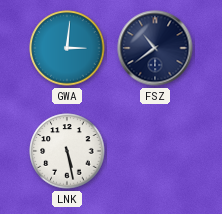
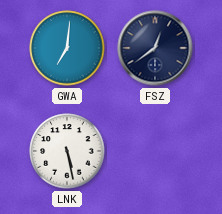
GWA: 3:01 -> 7:01
FSZ: 10:39 -> 12:39
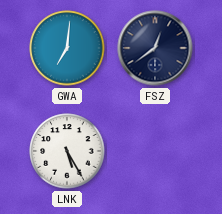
LNK: 5:28 -> 5:25
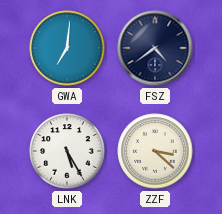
FSZ: 12:39 -> 4:39
ZZF: none -> 3:22
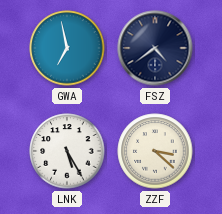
GWA: 7:01 -> 6:58
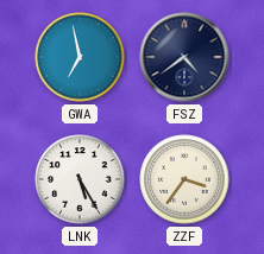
ZZF: 3:22 -> 3:36
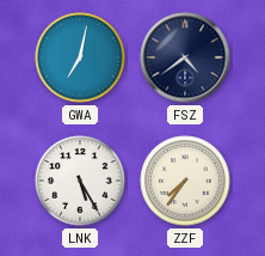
GWA: 6:58 -> 7:02
ZZF: 3:36 -> 7:36
